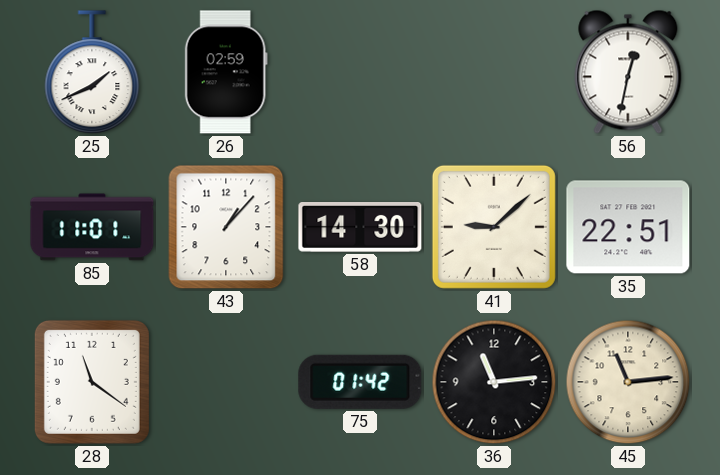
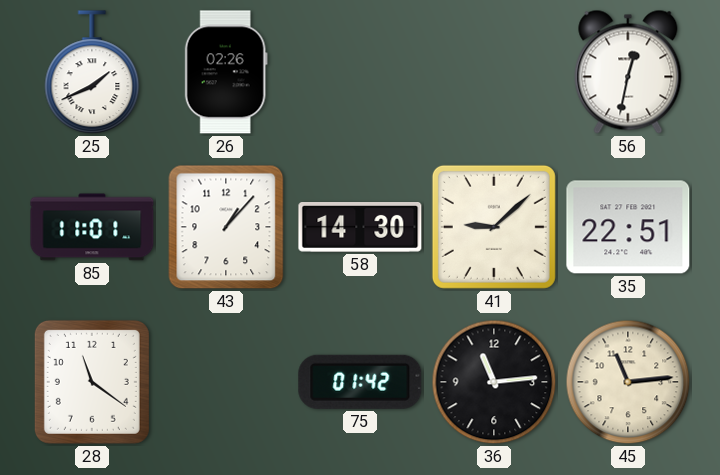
26: 02:59 -> 02:26
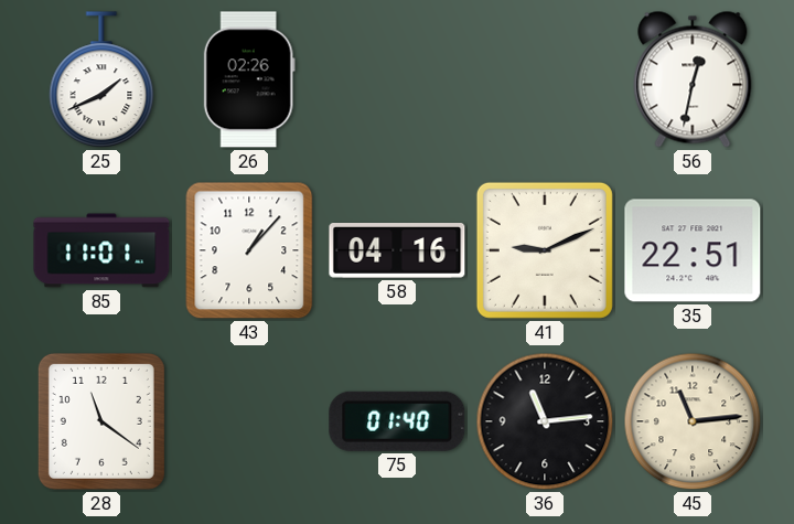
58: 14:30 -> 04:16
41: 9:08 -> 9:11
75: 01:42 -> 01:40
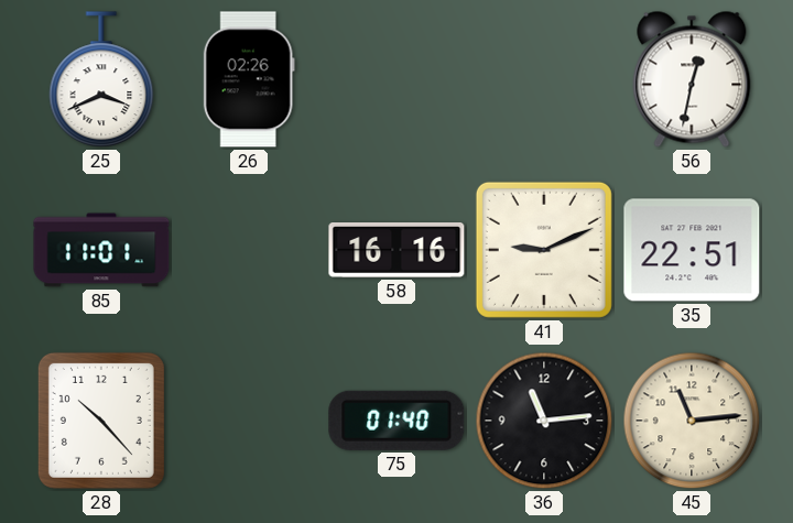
25: 1:41 -> 3:41
43: 1:07 -> none
58: 04:16 -> 16:16
28: 11:21 -> 10:23
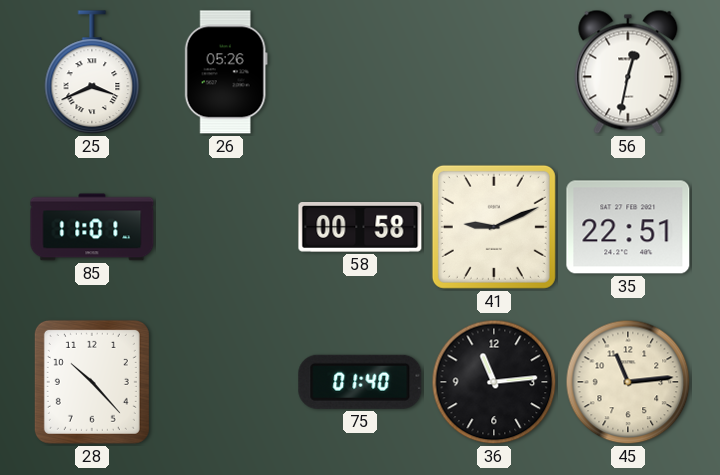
26: 02:26 -> 05:26
58: 16:16 -> 00:58
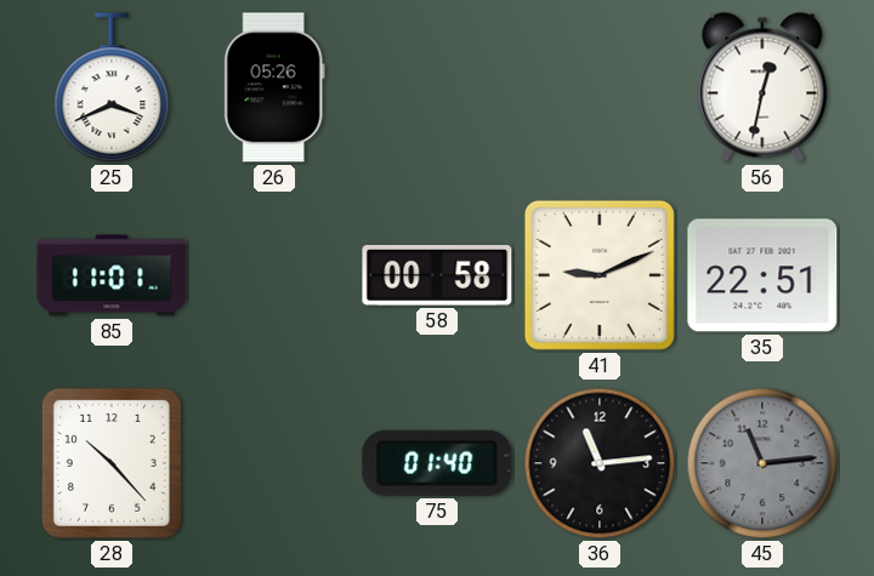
45 dial: cream -> grey
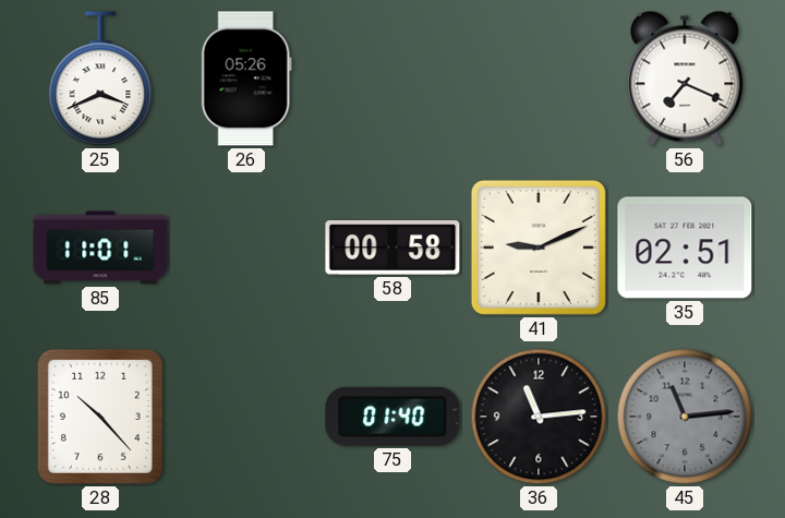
56: 12:32 -> 7:19
35: 22:51 -> 02:51
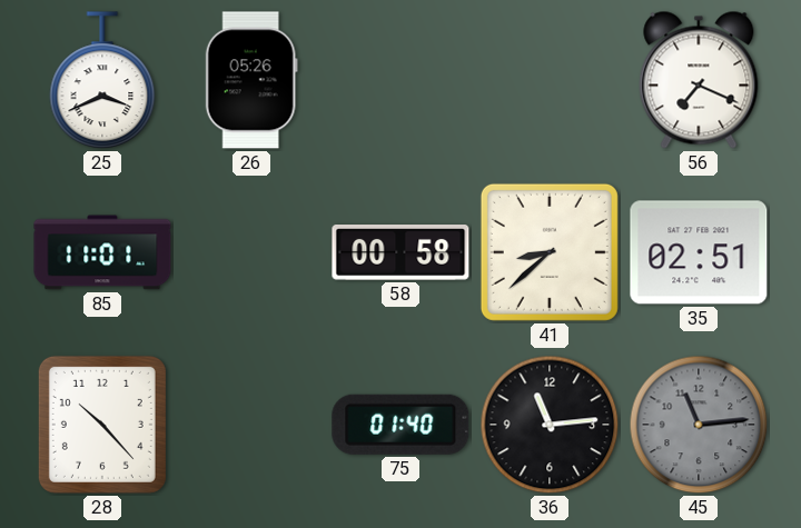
41: 9:11 -> 8:38
